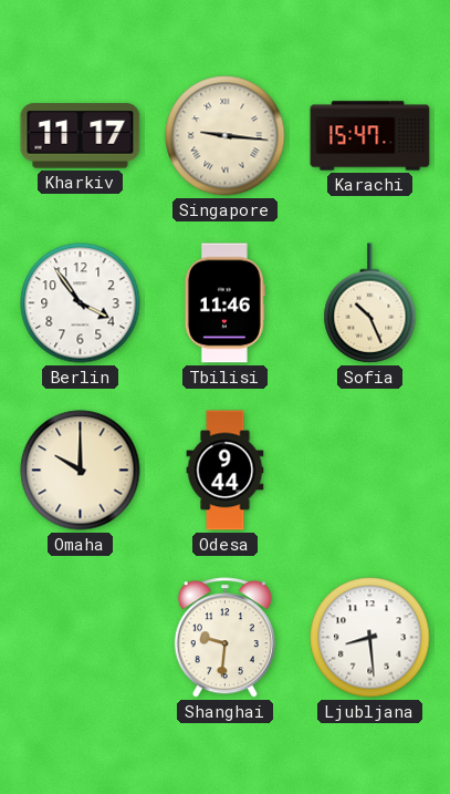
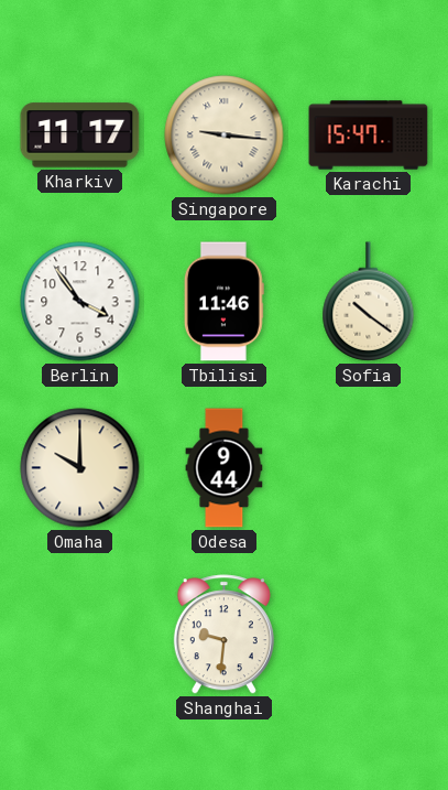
Sofia: 10:26 -> 10:21
Ljubljana: 8:29 -> none
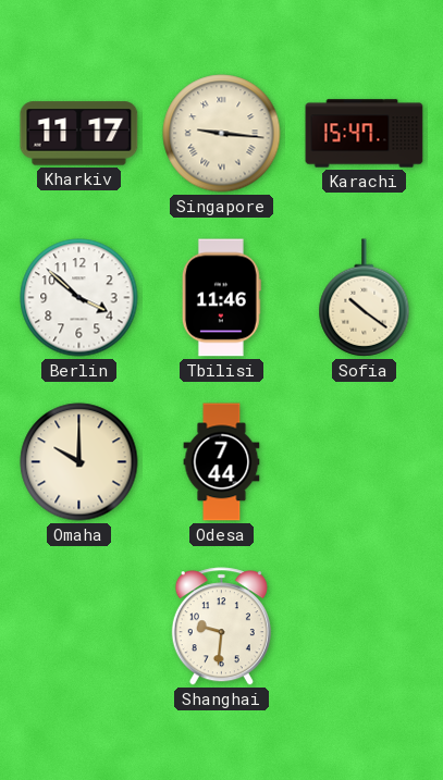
Berlin: 3:54 -> 3:52
Odesa: 9:44 -> 7:44
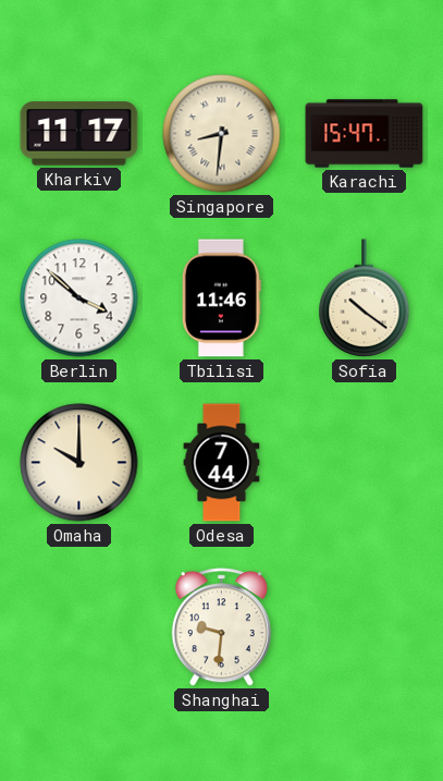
Singapore: 9:16 -> 8:31
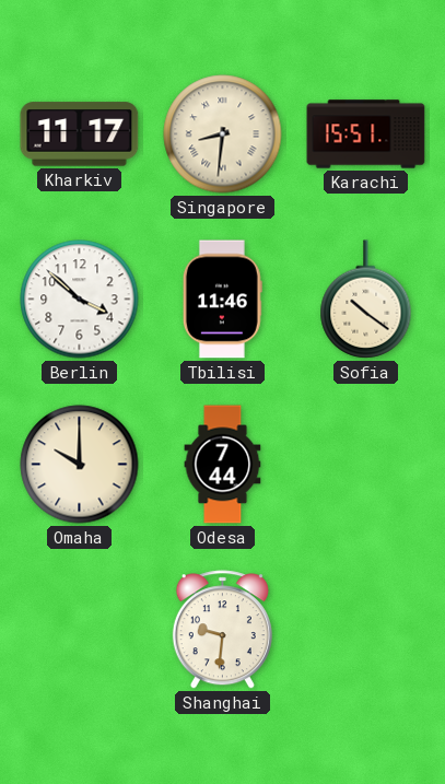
Karachi: 15:47 -> 15:51
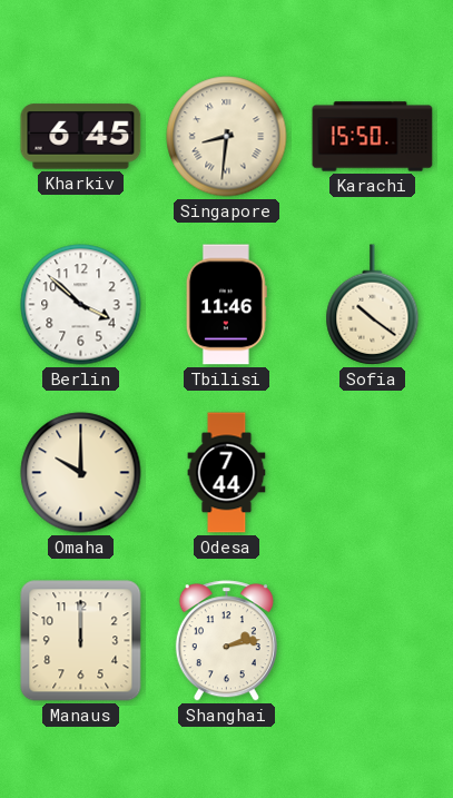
Kharkiv: 11:17 -> 6:45
Karachi: 15:51 -> 15:50
Manaus: none -> 12:00
Shanghai: 9:31 -> 2:13
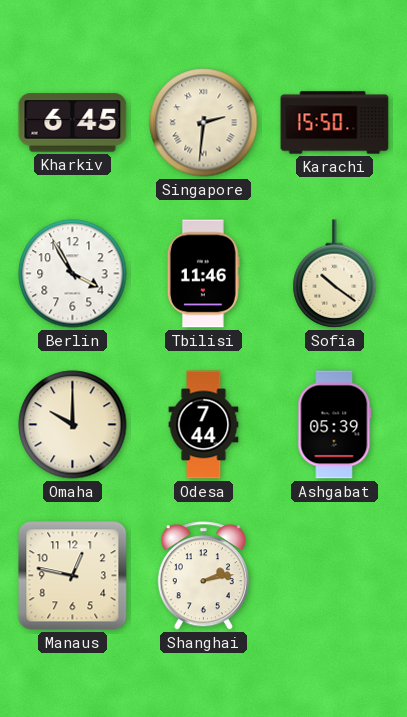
Singapore: 8:31 -> 2:31
Berlin: 3:52 -> 3:55
Ashgabat: none -> 05:39
Manaus: 12:00 -> 12:47
